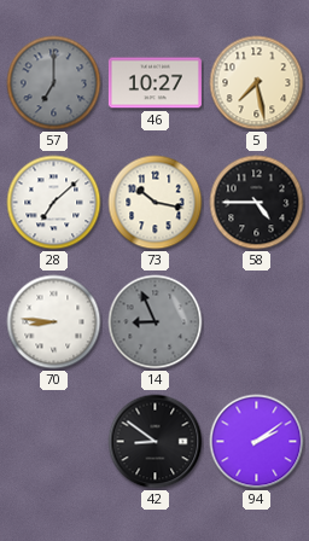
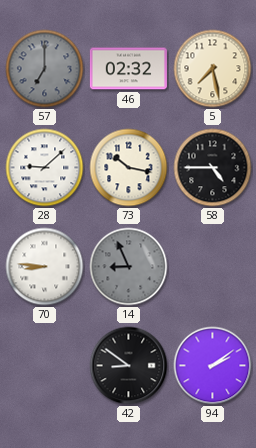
46: 10:27 -> 02:32
28: 7:08 -> 9:08
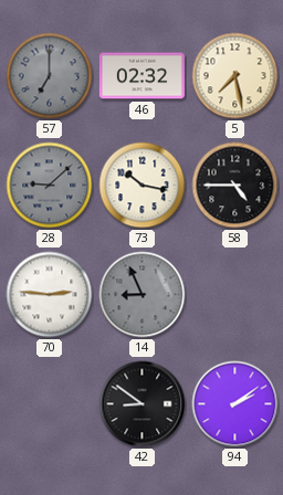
28 dial: white -> grey
70: 8:46 -> 2:46
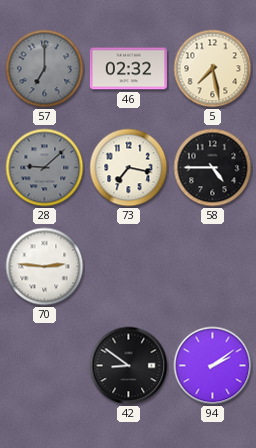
73: 10:17 -> 7:17
14: 8:56 -> none
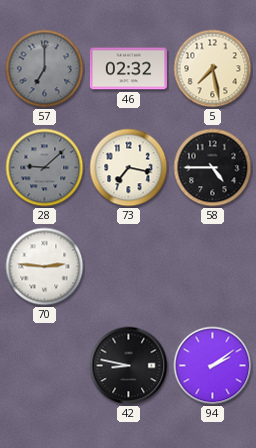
42: 8:51 -> 8:47
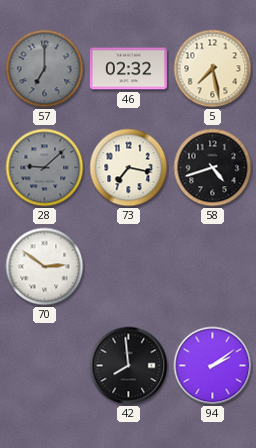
58: 4:45 -> 4:42
70: 2:46 -> 2:51
42: 8:47 -> 7:59
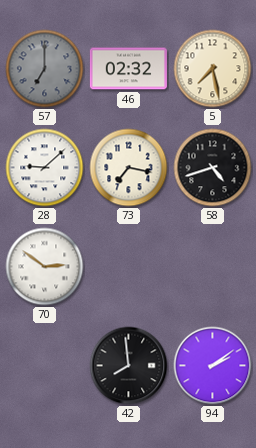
28 dial: grey -> white
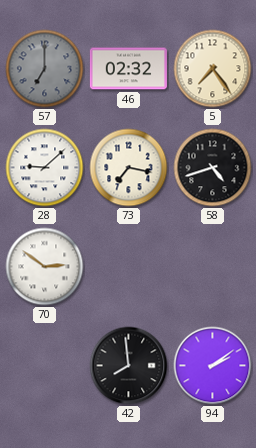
5: 7:28 -> 7:24
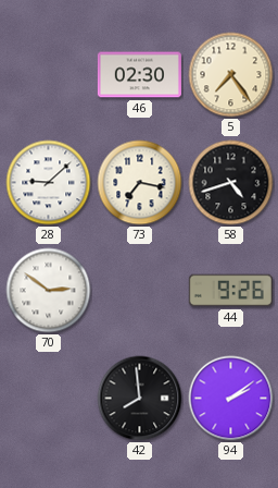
57: 7:00 -> none
46: 02:32 -> 02:30
44: none -> 9:26
